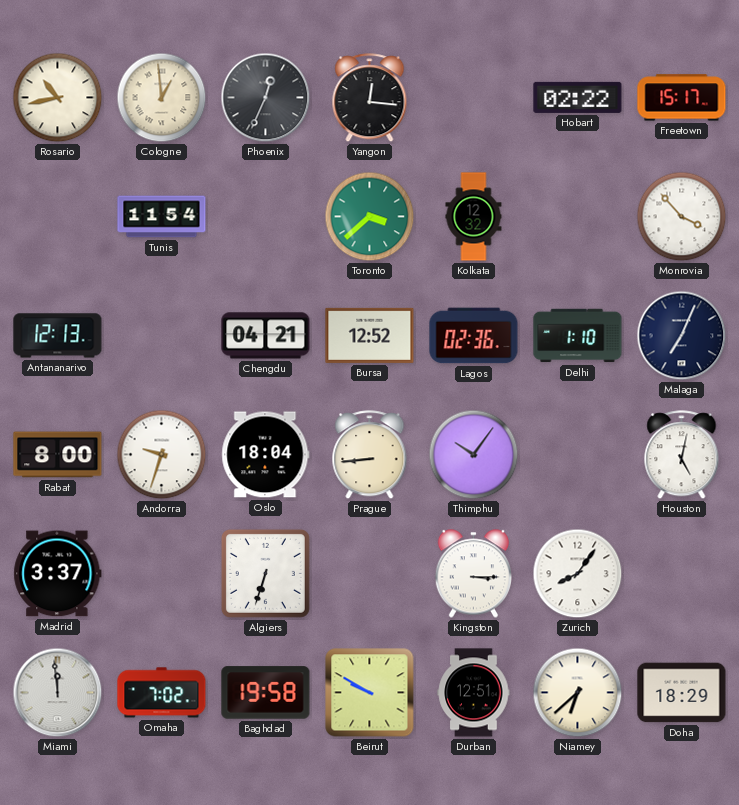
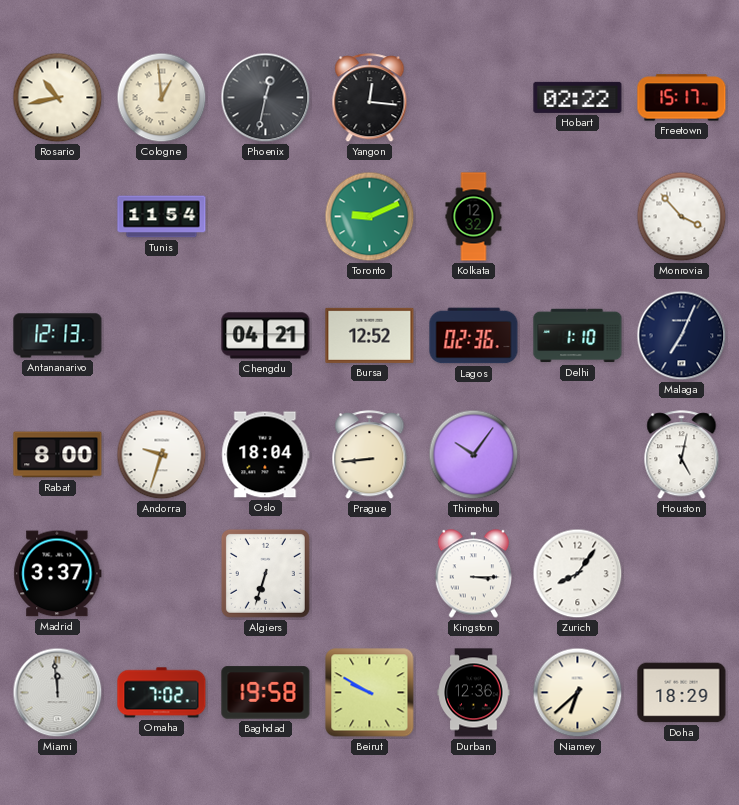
Phoenix: 12:34 -> 12:32
Toronto: 3:38 -> 9:11
Durban: 12:51 -> 12:36
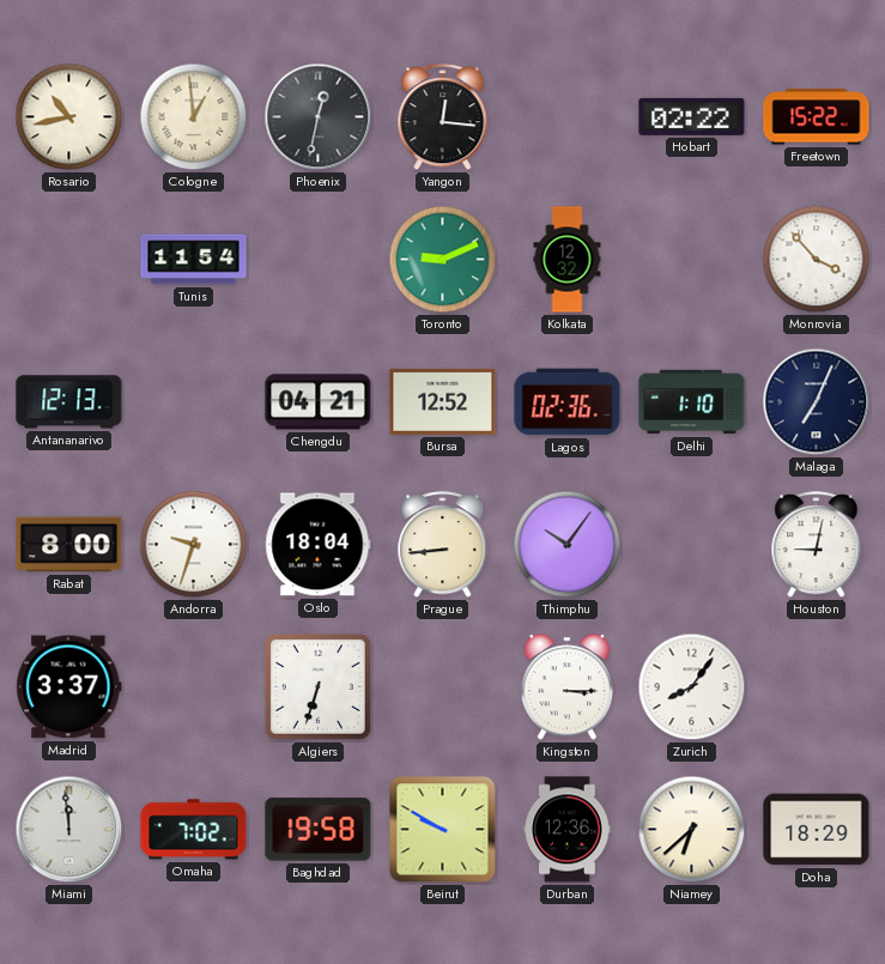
Freetown: 15:17 -> 15:22
Houston: 5:02 -> 9:02
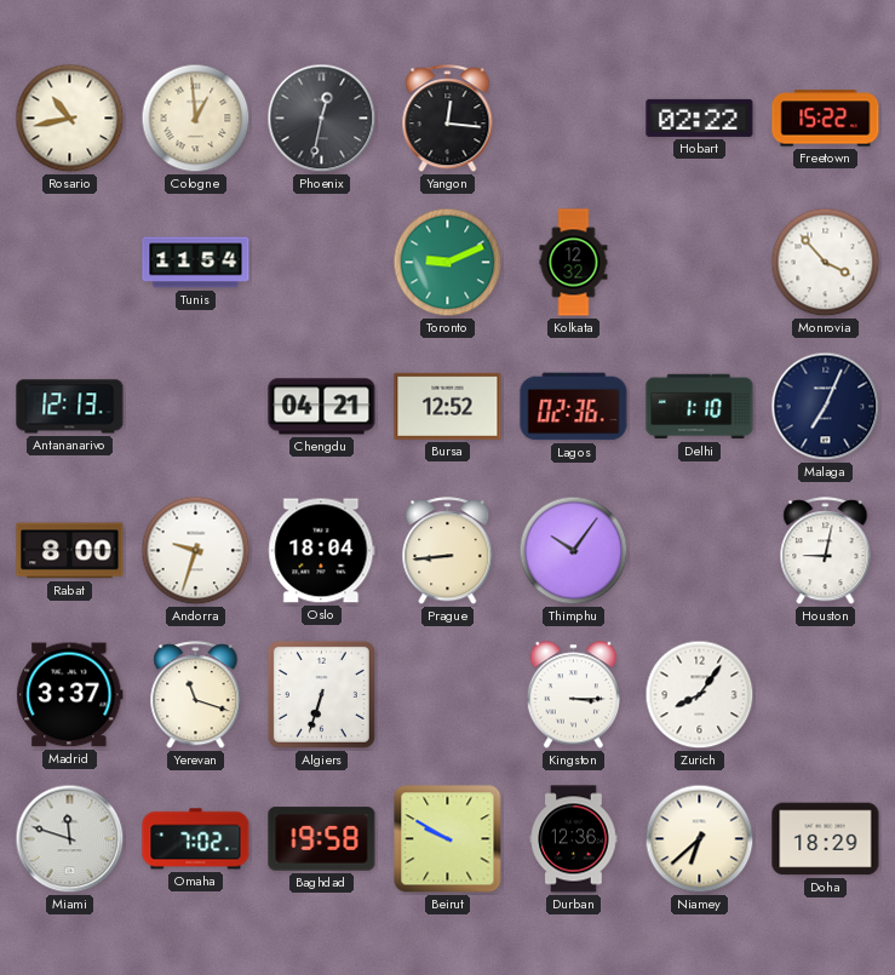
Yerevan: none -> 11:18
Miami: 11:59 -> 11:48
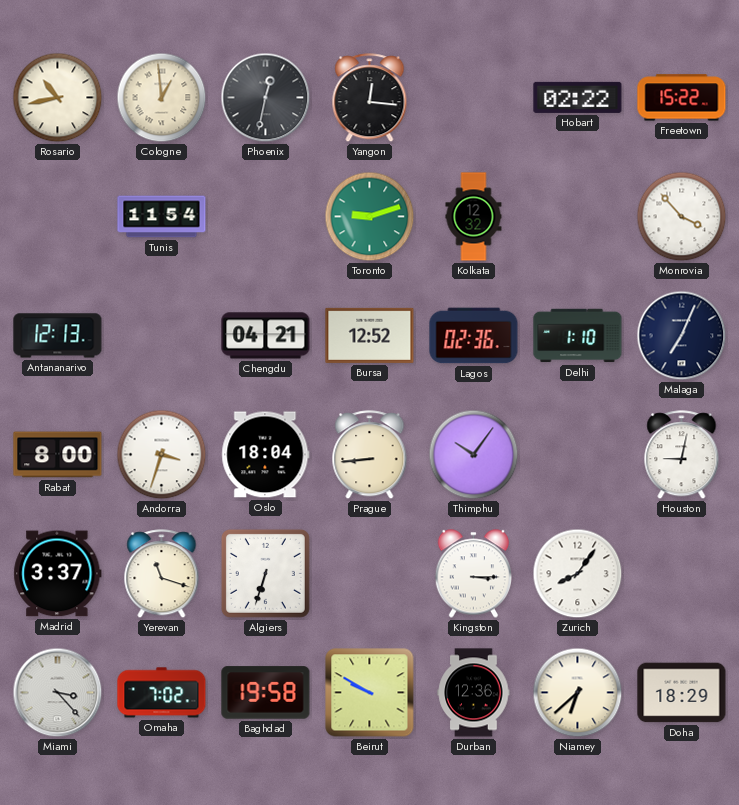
Toronto: 9:11 -> 9:12
Andorra: 9:33 -> 3:33
Miami: 11:48 -> 3:23
